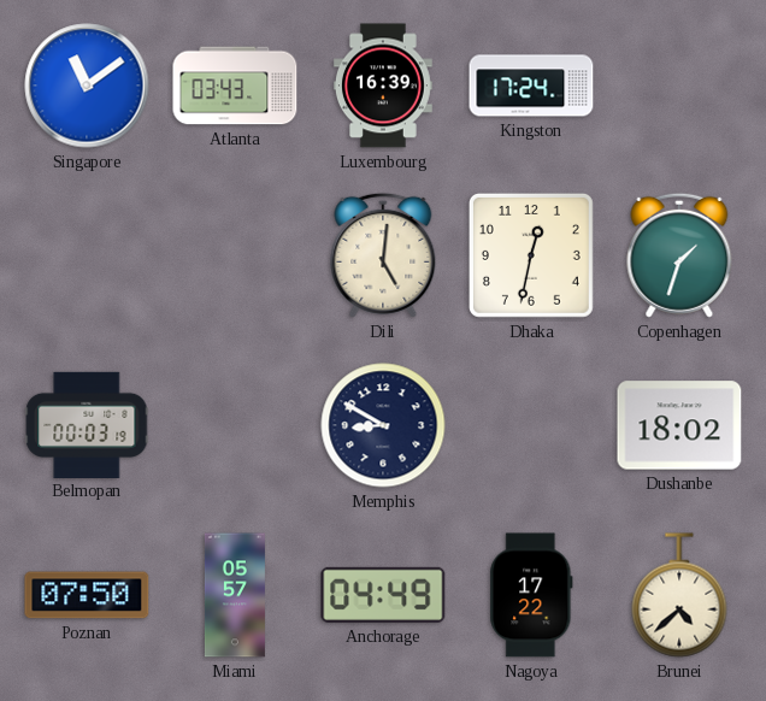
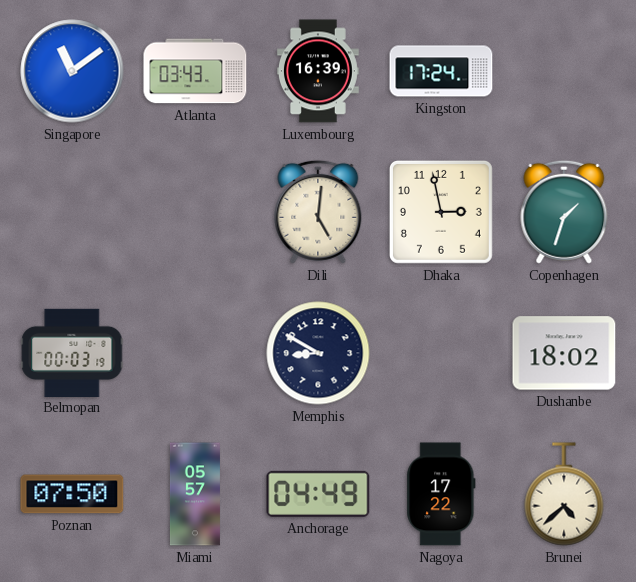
Dhaka: 12:32 -> 2:58
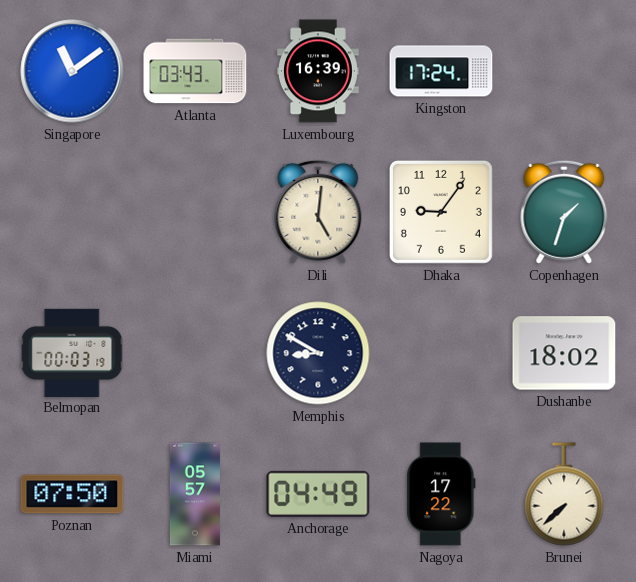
Dhaka: 2:58 -> 9:06
Brunei: 4:38 -> 7:38
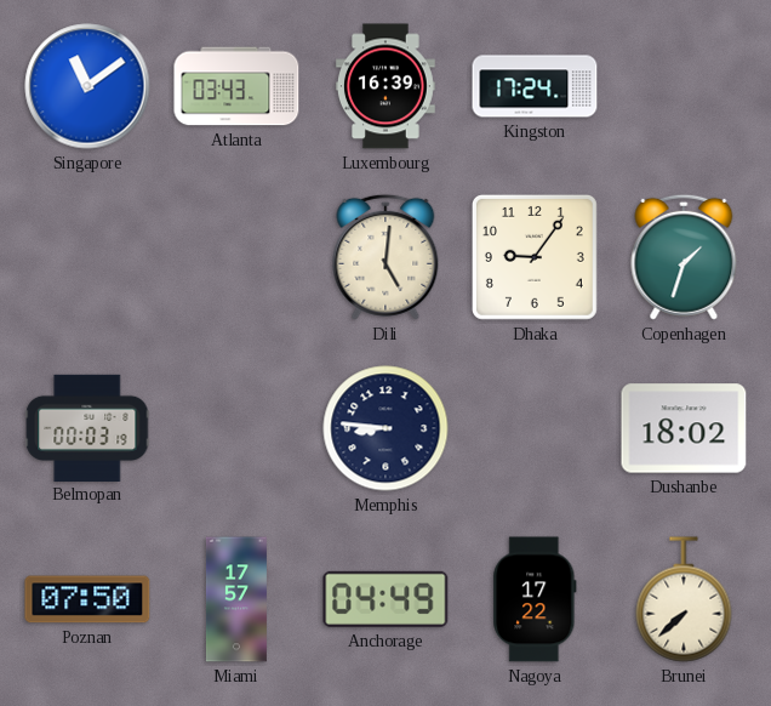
Memphis: 8:50 -> 8:46
Miami: 05:57 -> 17:57
